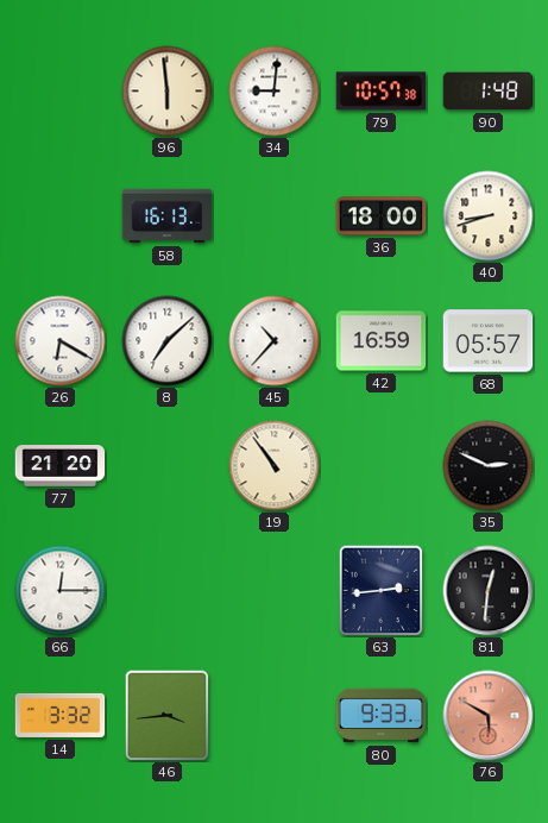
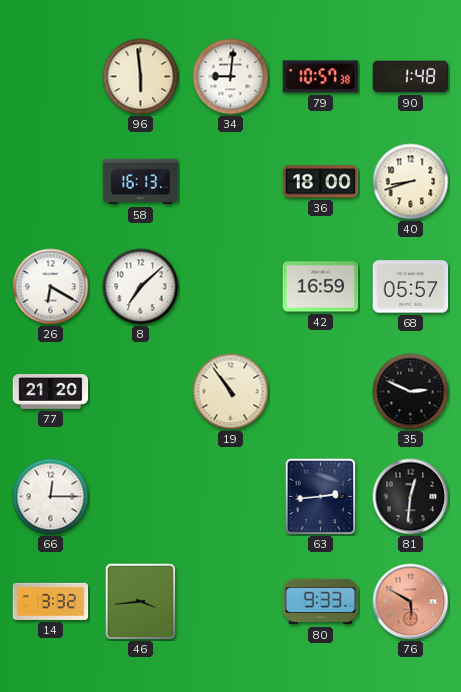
45: 10:37 -> none
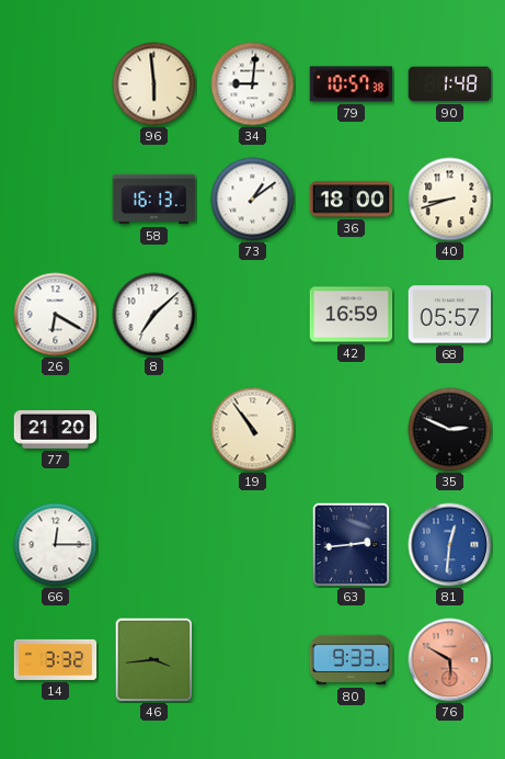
73: none -> 1:09
81 dial: black -> blue
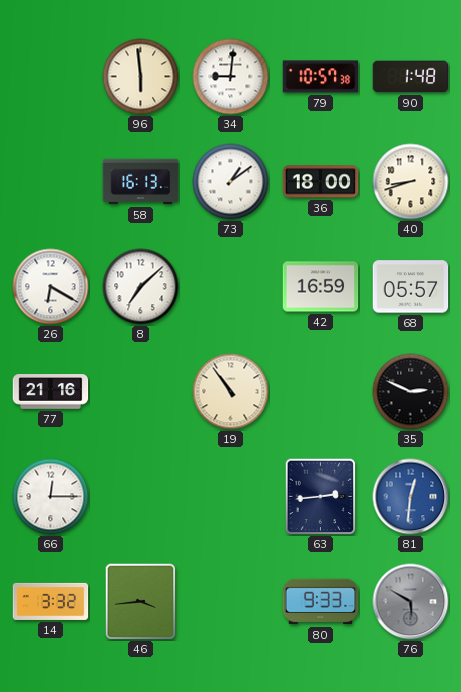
77: 21:20 -> 21:16
76 dial: salmon -> grey
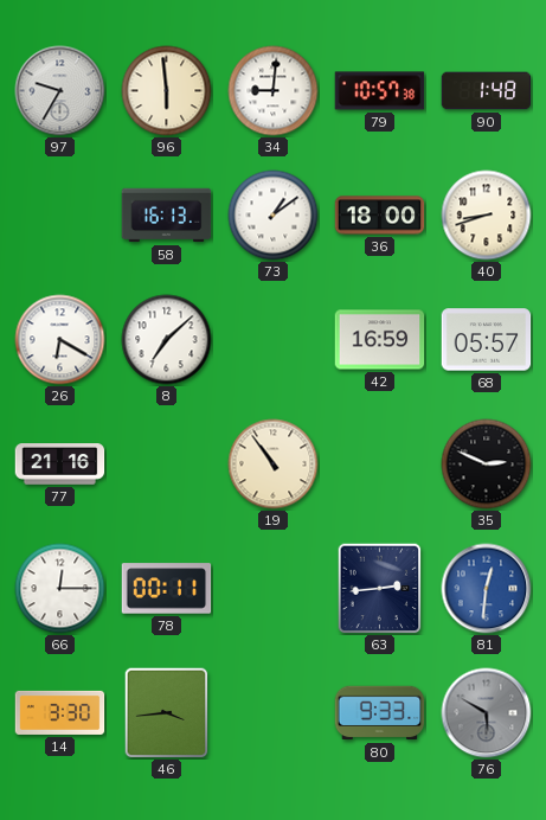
97: none -> 9:35
78: none -> 00:11
14: 3:32 -> 3:30
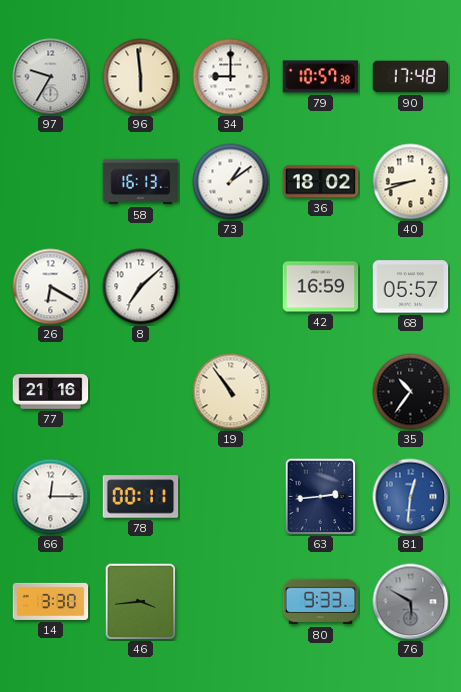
34: 9:01 -> 9:00
90: 1:48 -> 17:48
36: 18:00 -> 18:02
35: 2:49 -> 10:36
